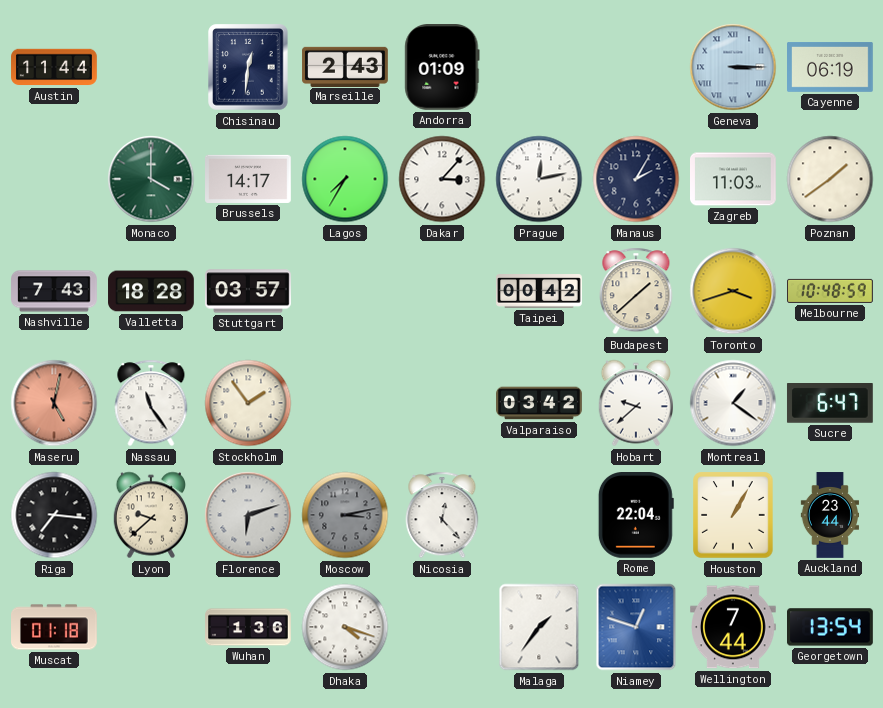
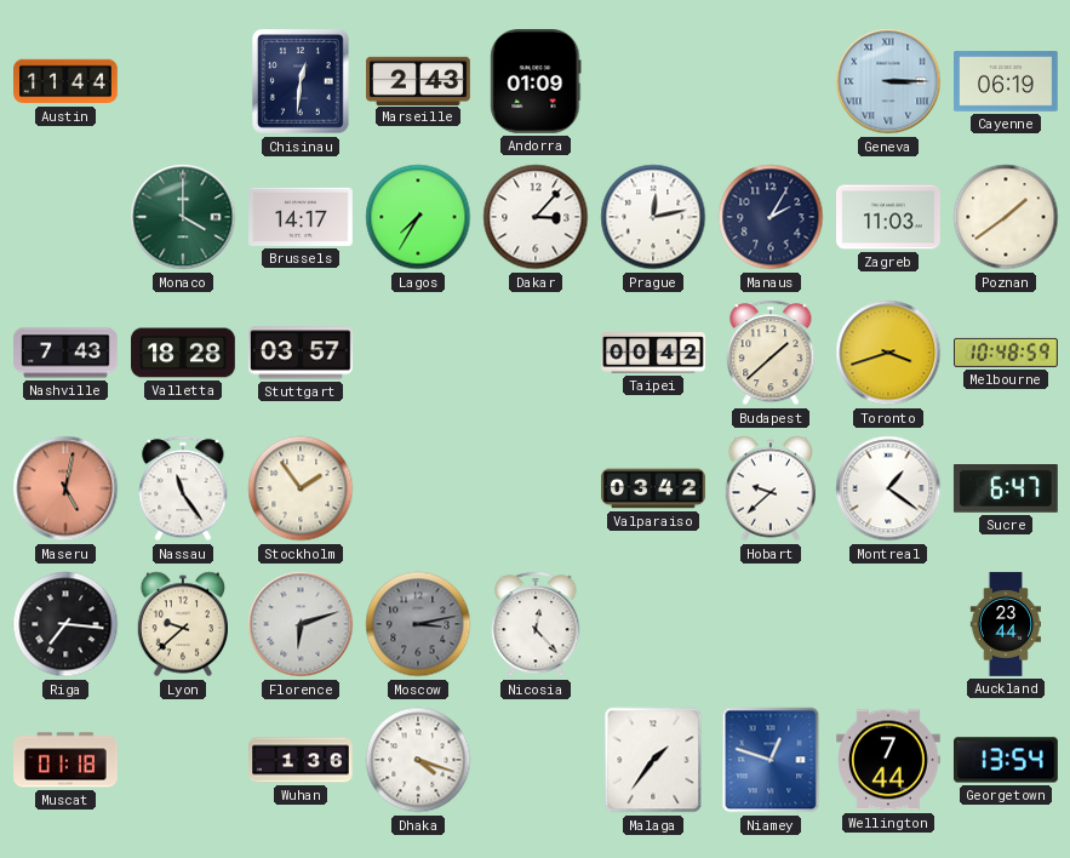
Rome: 22:04 -> none
Houston: 1:05 -> none
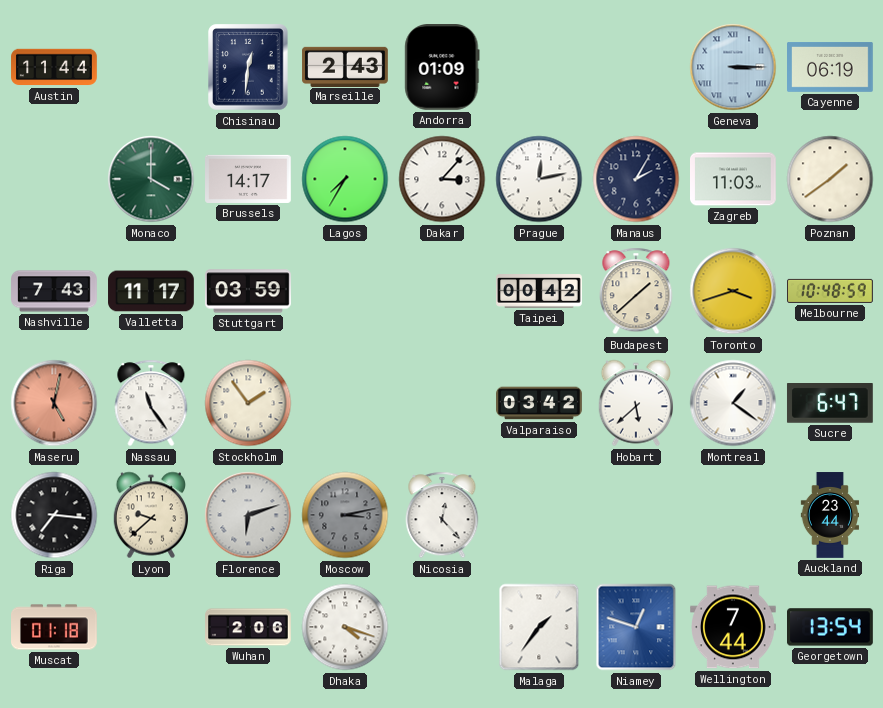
Valletta: 18:28 -> 11:17
Stuttgart: 03:57 -> 03:59
Hobart: 9:38 -> 5:38
Wuhan: 1:36 -> 2:06
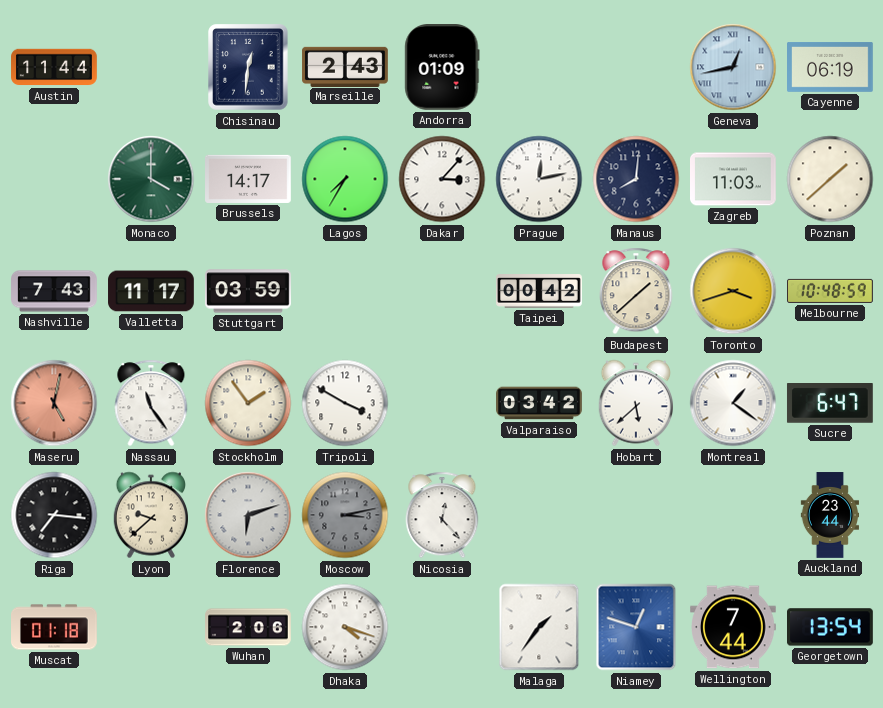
Geneva: 3:15 -> 12:43
Manaus: 2:05 -> 8:01
Poznan: 1:39 -> 1:38
Tripoli: none -> 3:50
